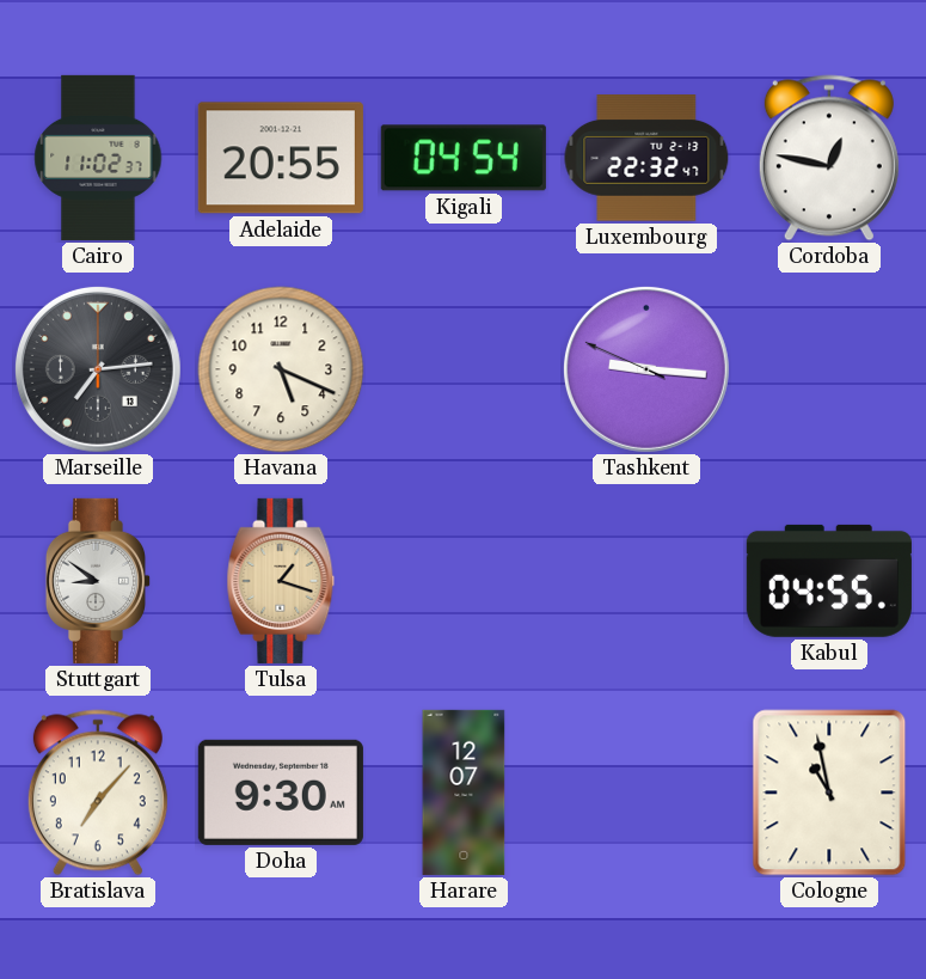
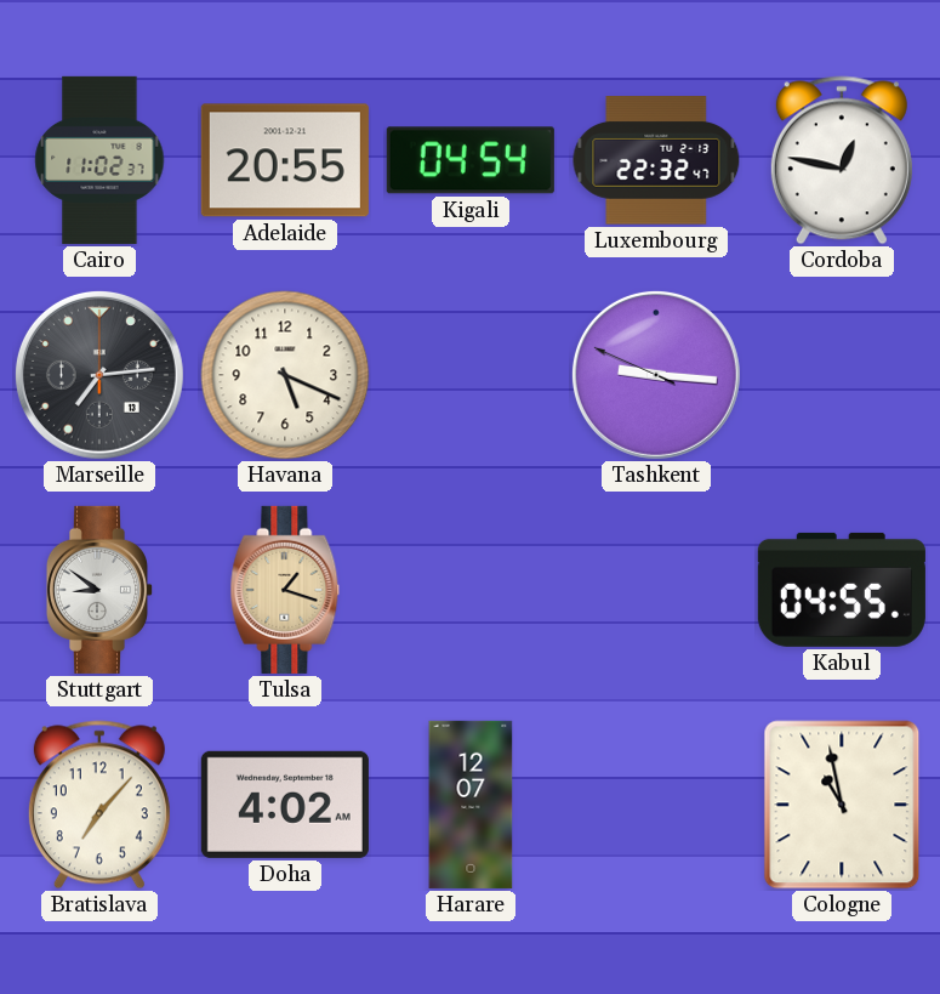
Doha: 9:30 -> 4:02
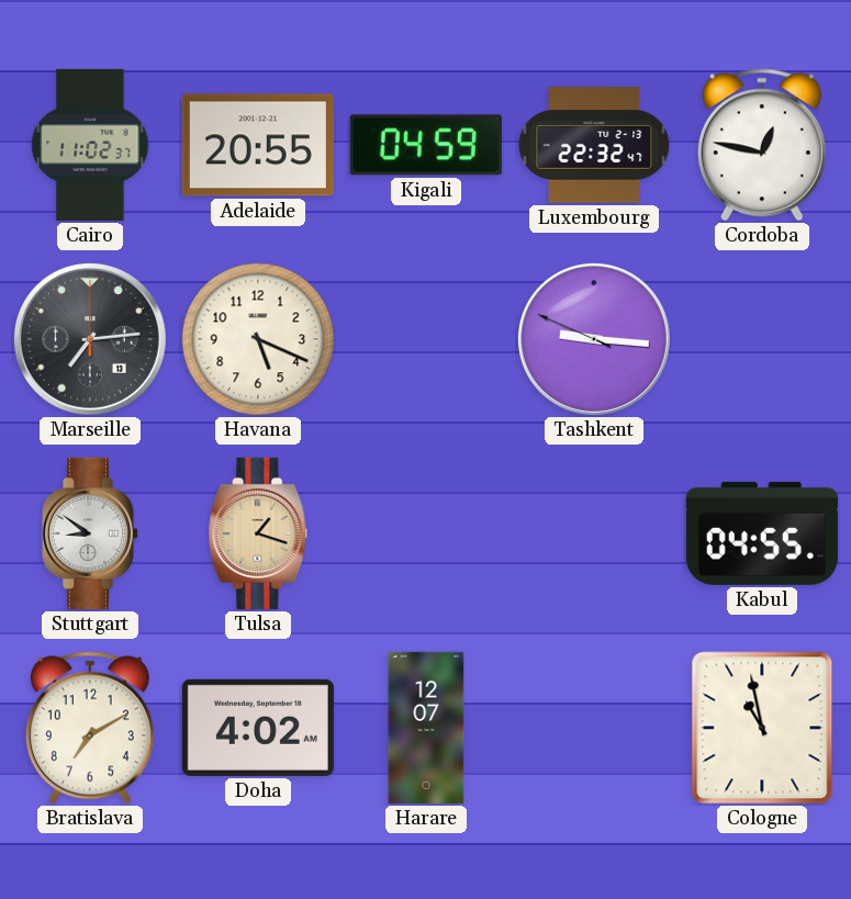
Kigali: 04:54 -> 04:59
Bratislava: 7:07 -> 7:10
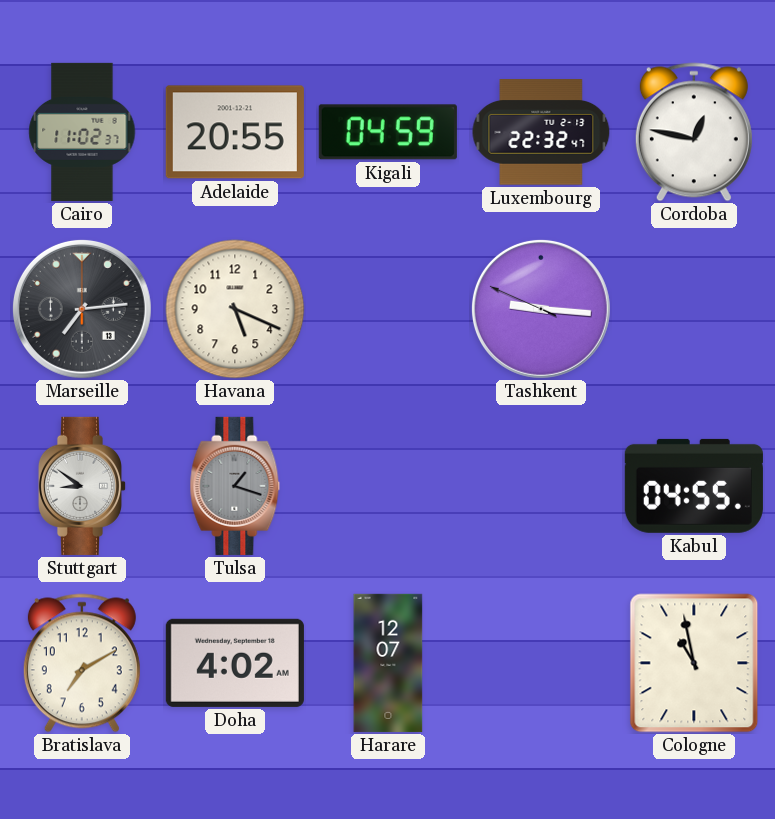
Tulsa dial: champagne -> grey
